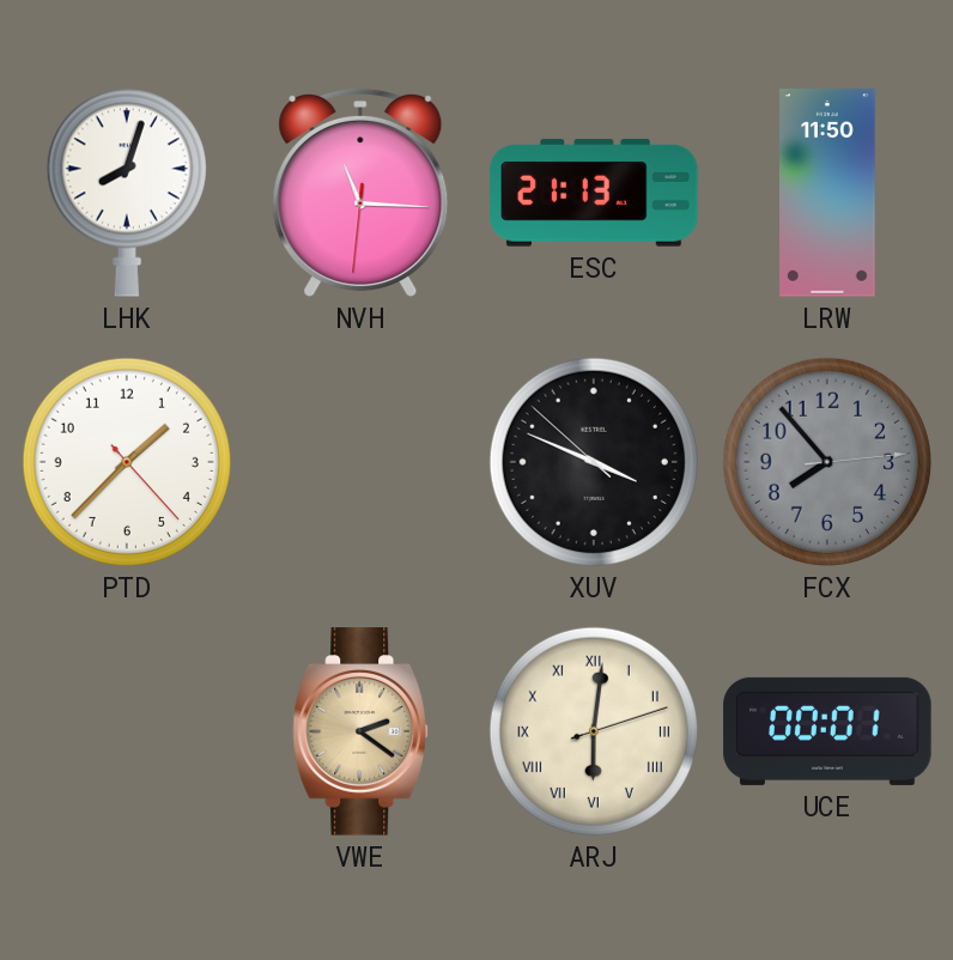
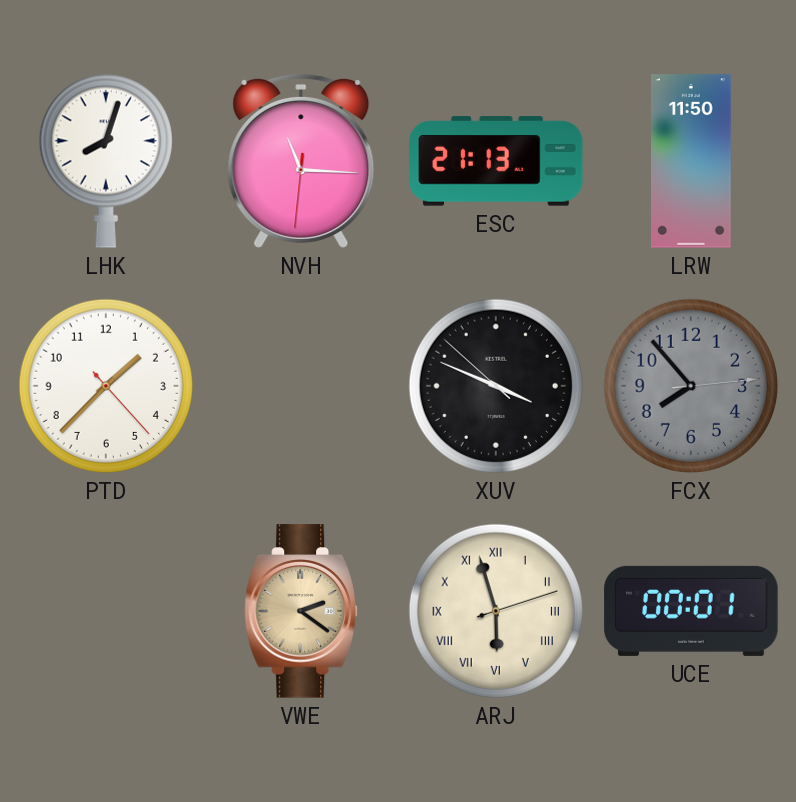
ARJ: 6:01 -> 5:57
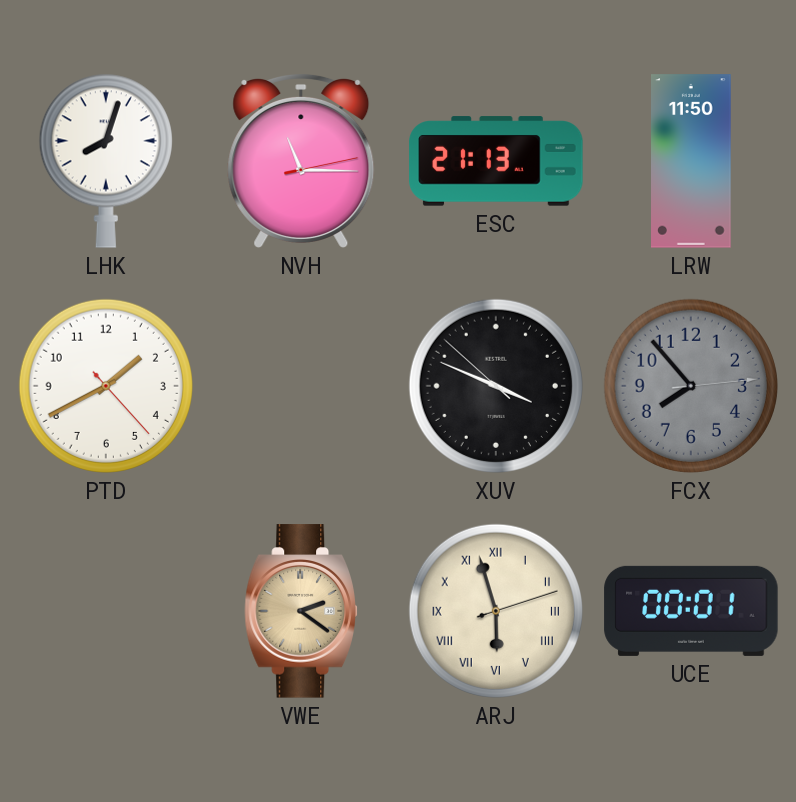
NVH: 11:15:31 -> 11:15:13
PTD: 1:37 -> 1:40
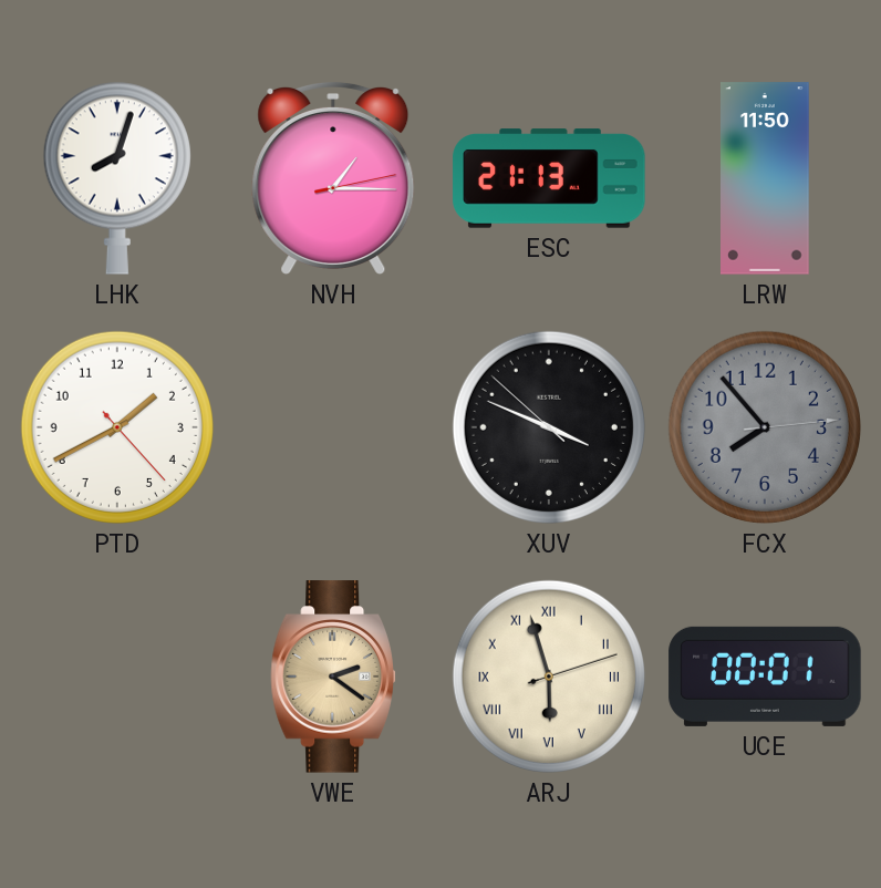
NVH: 11:15 -> 1:15
